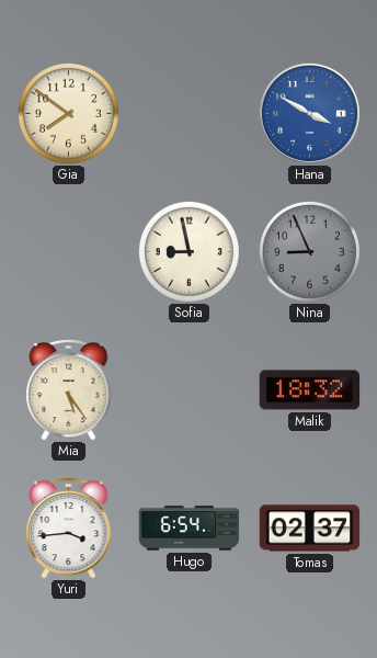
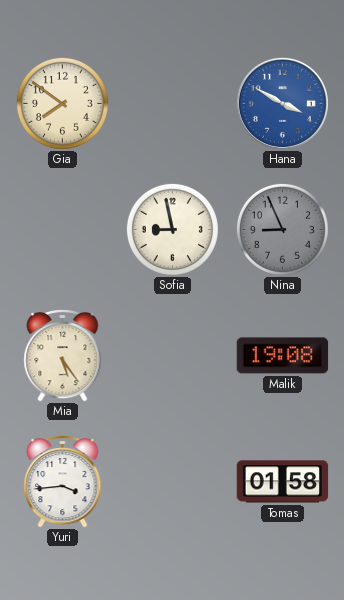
Malik: 18:32 -> 19:08
Hugo: 6:54 -> none
Tomas: 02:37 -> 01:58
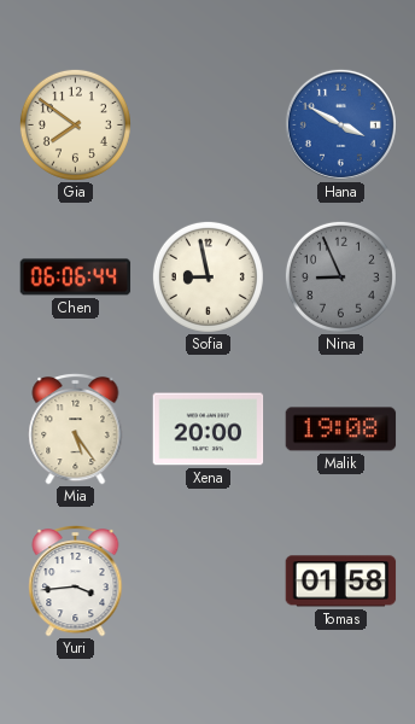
Chen: none -> 06:06
Xena: none -> 20:00
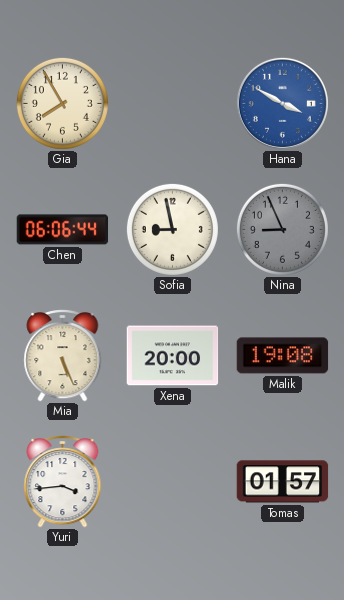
Gia: 7:51 -> 7:55
Mia: 5:24 -> 5:26
Tomas: 01:58 -> 01:57
